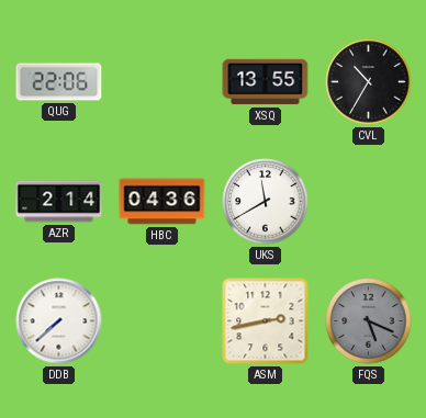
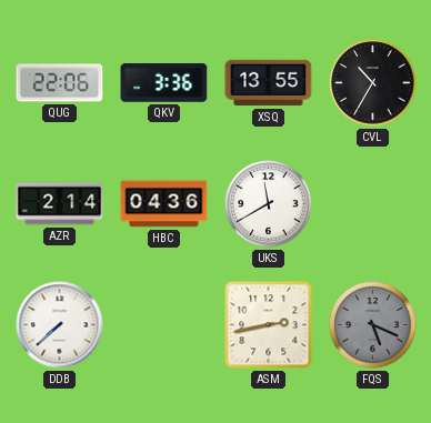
QKV: none -> 3:36
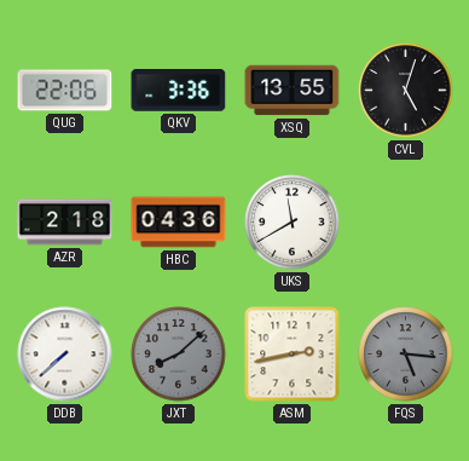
CVL: 10:35 -> 5:03
AZR: 2:14 -> 2:18
JXT: none -> 8:08
FQS: 5:19 -> 5:16
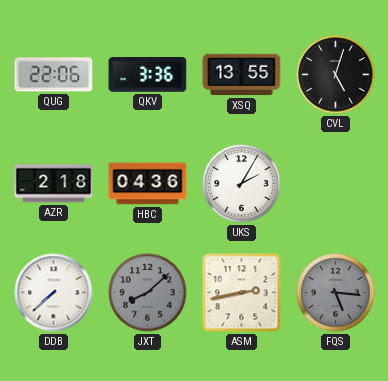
UKS: 11:40 -> 2:05
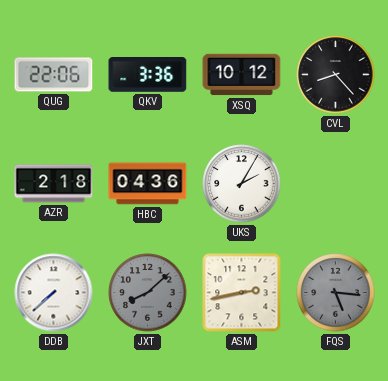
XSQ: 13:55 -> 10:12
CVL: 5:03 -> 8:23
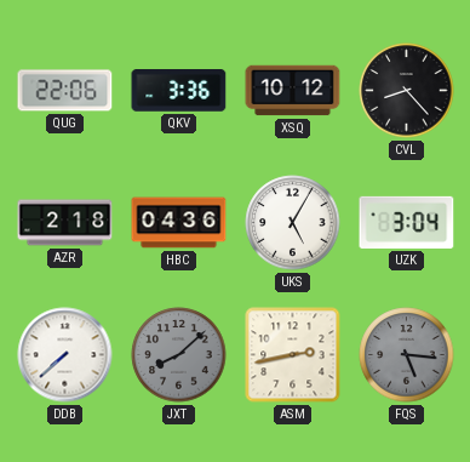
UKS: 2:05 -> 5:05
UZK: none -> 3:04
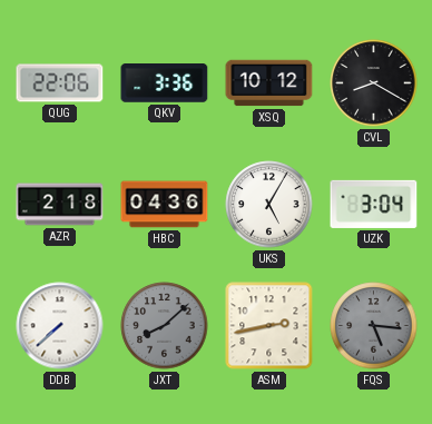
CVL: 8:23 -> 8:20
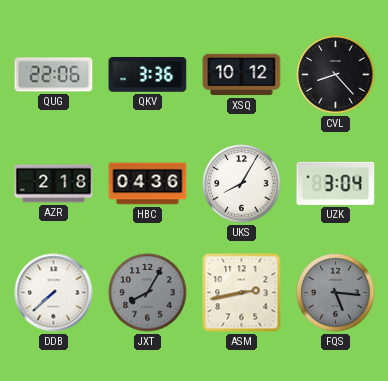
CVL: 8:20 -> 8:23
UKS: 5:05 -> 8:05
JXT: 8:08 -> 8:05
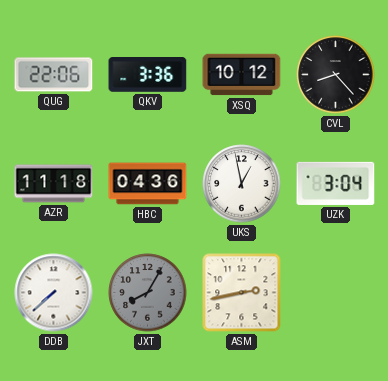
AZR: 2:18 -> 11:18
UKS: 8:05 -> 12:58
FQS: 5:16 -> none
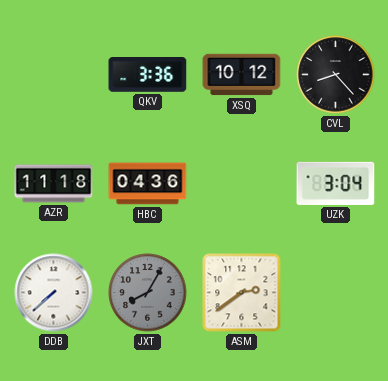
QUG: 22:06 -> none
UKS: 12:58 -> none
ASM: 2:43 -> 2:39
